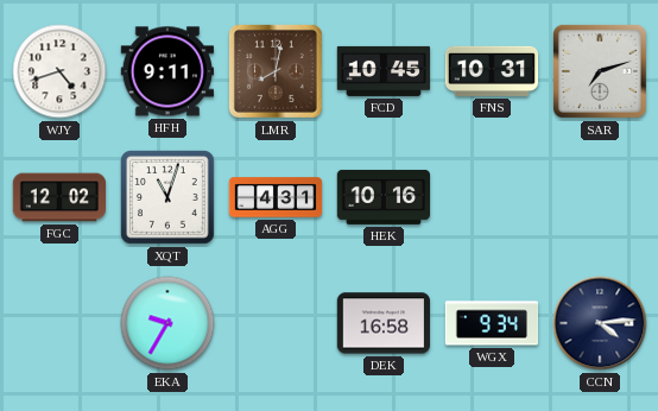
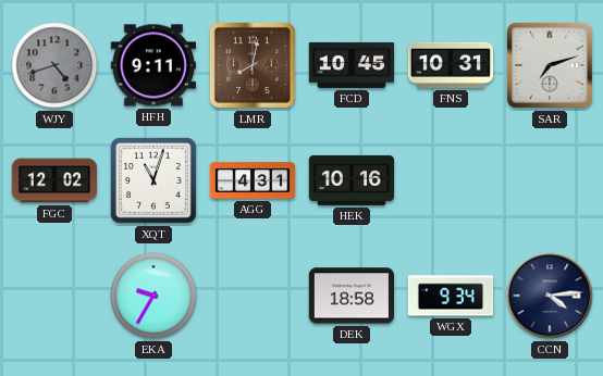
WJY dial: white -> grey
DEK: 16:58 -> 18:58
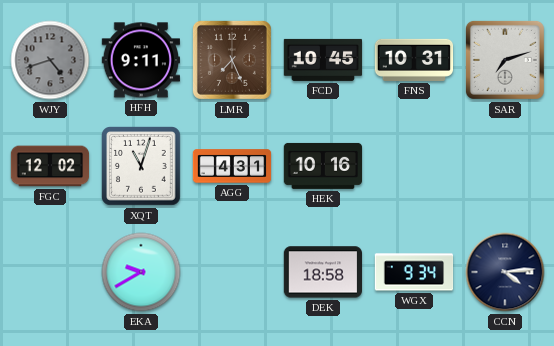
LMR: 8:02 -> 7:26
EKA: 9:35 -> 9:40
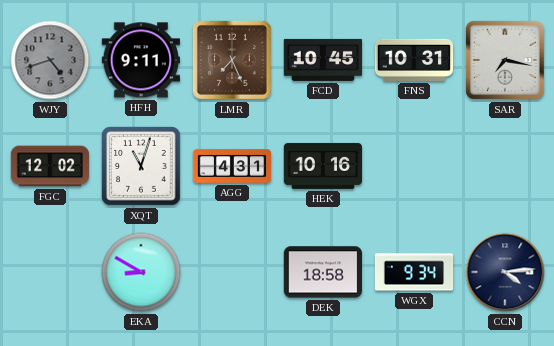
SAR: 7:12 -> 7:17
EKA: 9:40 -> 8:50
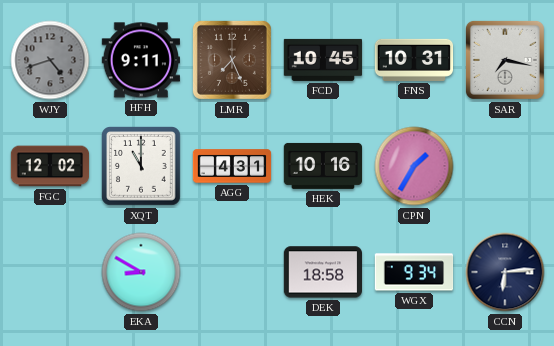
XQT: 11:03 -> 11:00
CPN: none -> 1:35
CCN: 4:14 -> 6:14
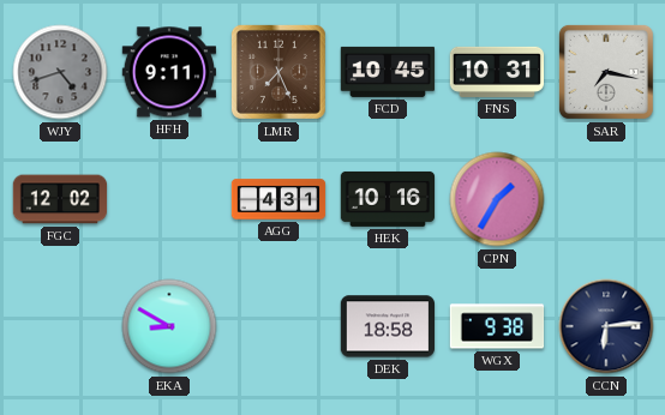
XQT: 11:00 -> none
WGX: 9:34 -> 9:38
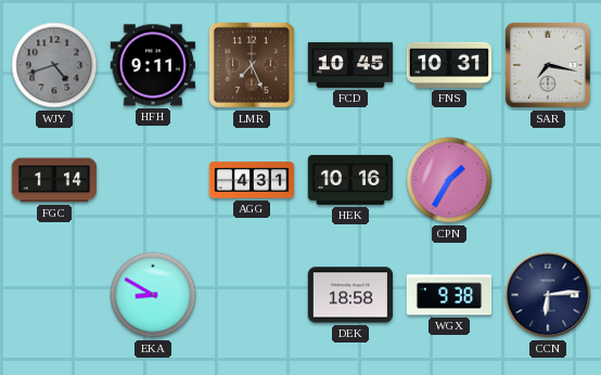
FGC: 12:02 -> 1:14
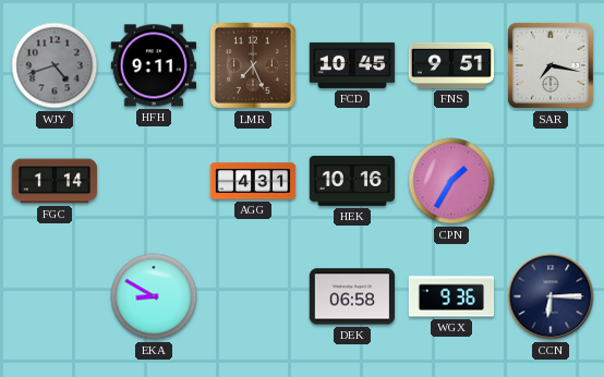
FNS: 10:31 -> 9:51
DEK: 18:58 -> 06:58
WGX: 9:38 -> 9:36
CCN: 6:14 -> 6:15
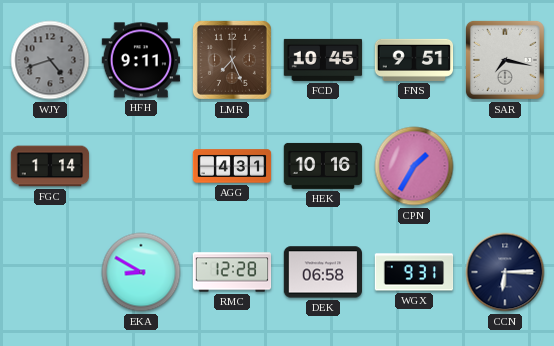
RMC: none -> 12:28
WGX: 9:36 -> 9:31
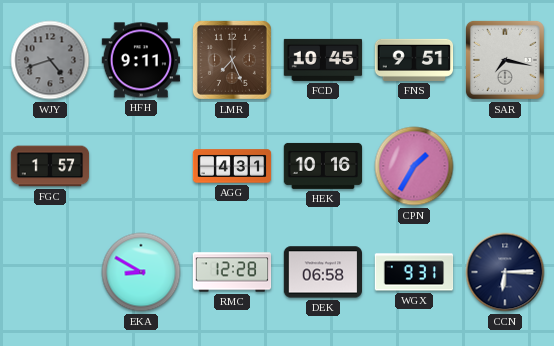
FGC: 1:14 -> 1:57
